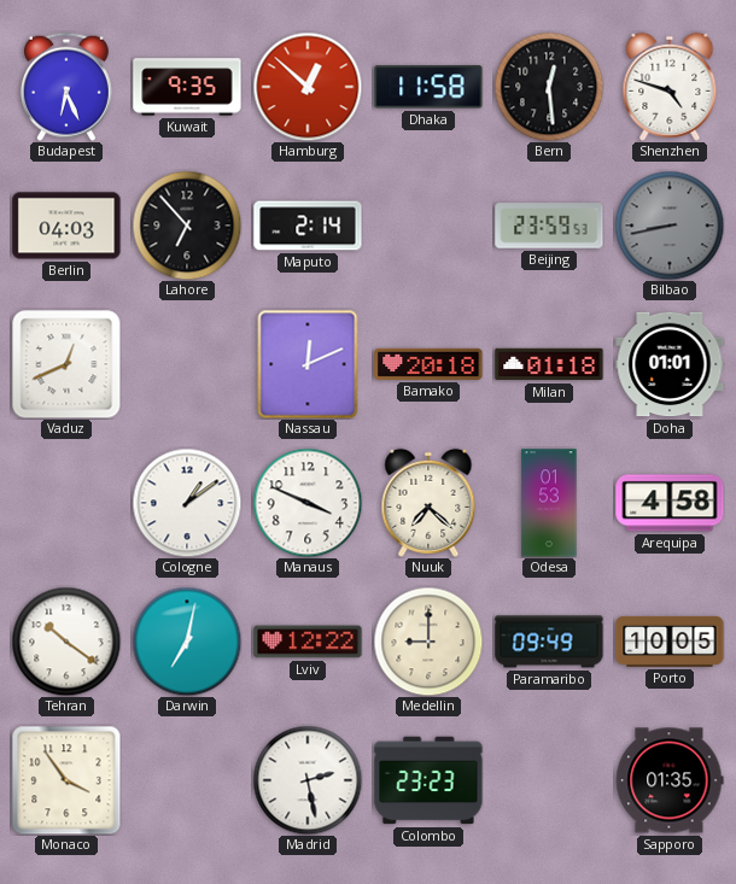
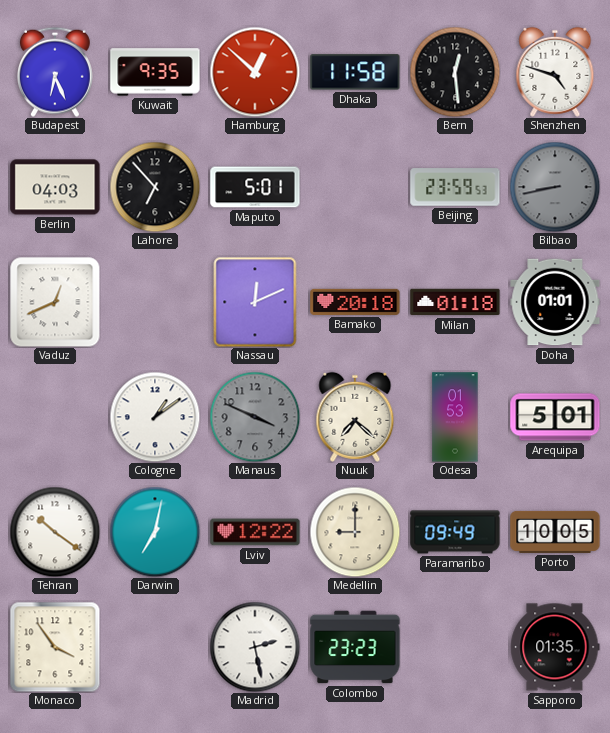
Maputo: 2:14 -> 5:01
Manaus dial: white -> grey
Arequipa: 4:58 -> 5:01
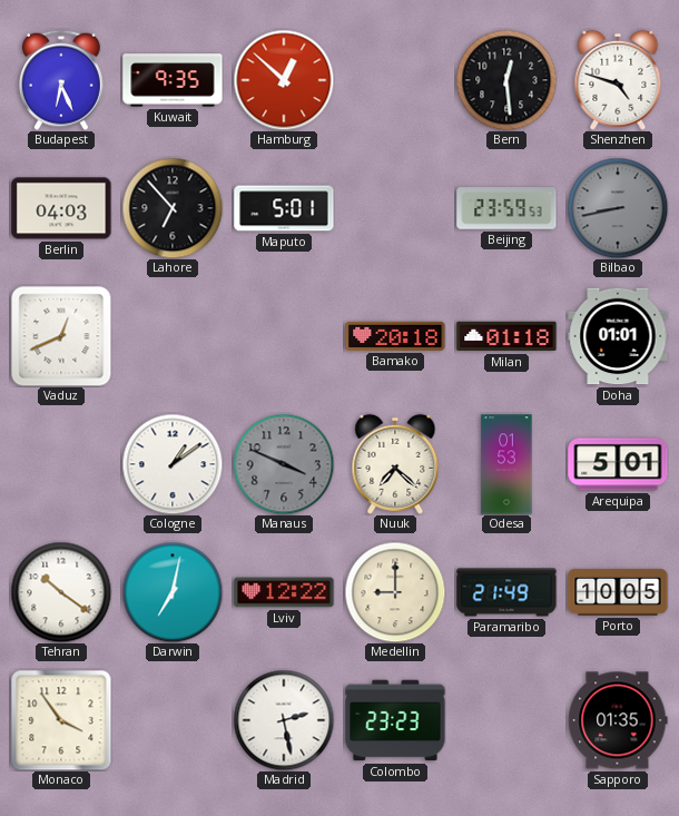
Dhaka: 11:58 -> none
Nassau: 12:11 -> none
Paramaribo: 09:49 -> 21:49
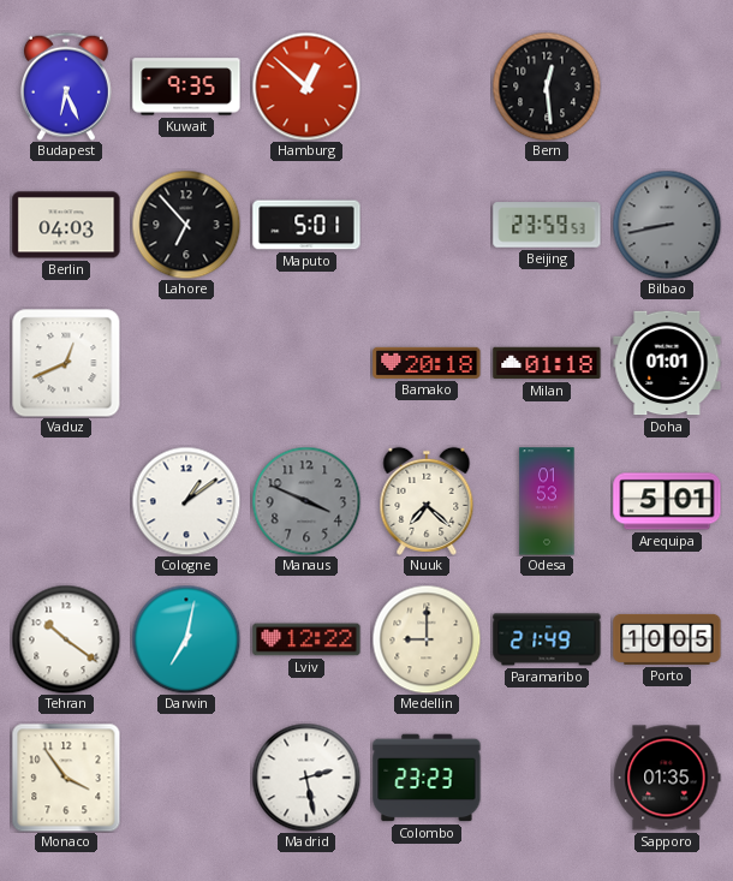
Shenzhen: 4:48 -> none
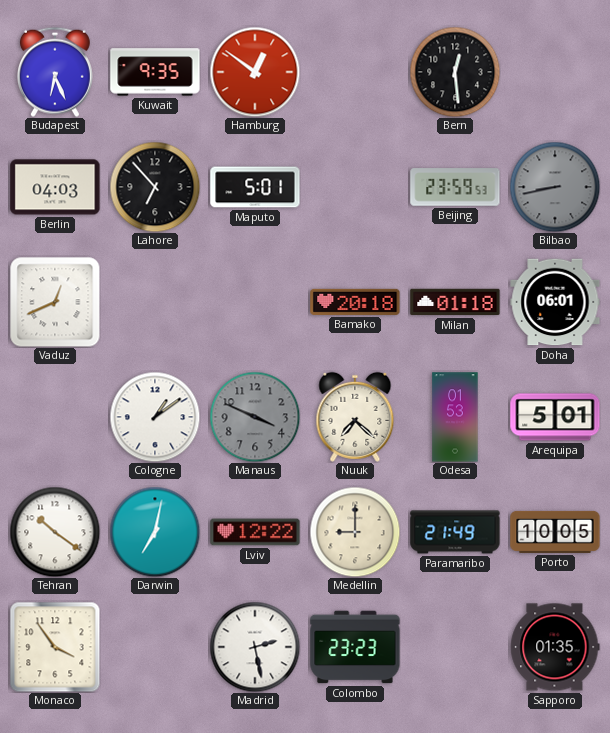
Hamburg: 12:52 -> 12:51
Doha: 01:01 -> 06:01
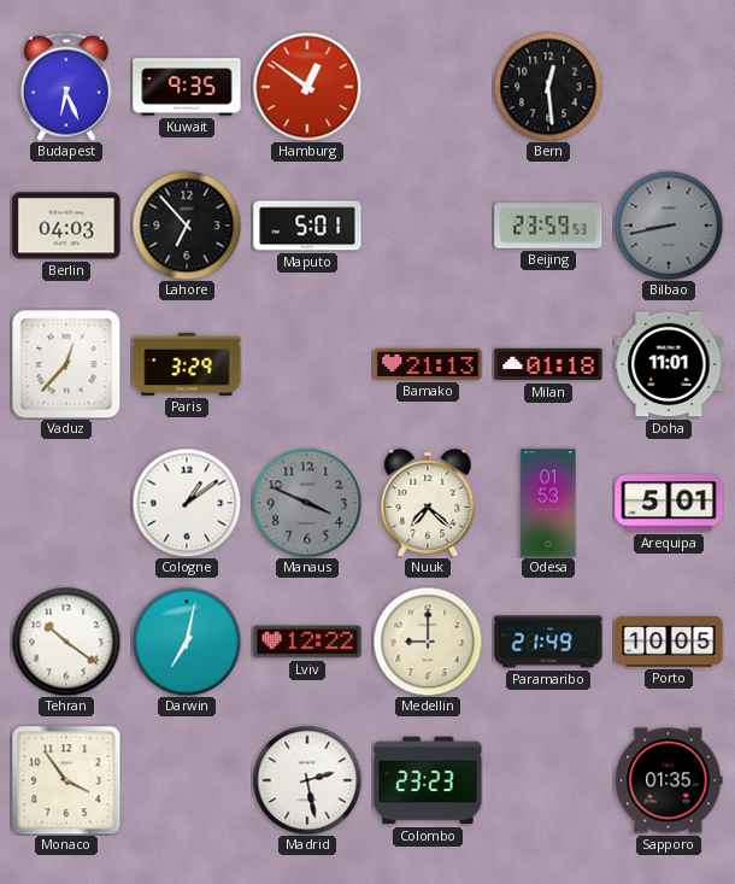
Vaduz: 12:41 -> 12:37
Paris: none -> 3:29
Bamako: 20:18 -> 21:13
Doha: 06:01 -> 11:01
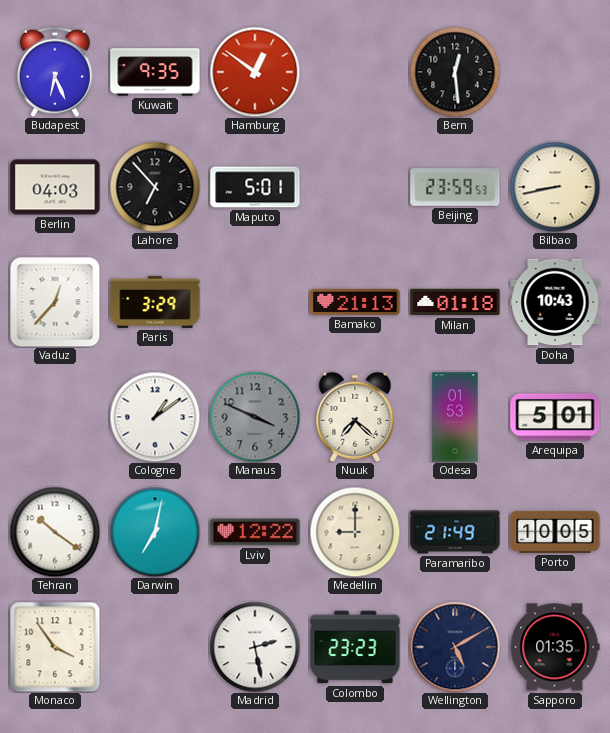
Bilbao dial: grey -> cream
Doha: 11:01 -> 10:43
Wellington: none -> 5:10
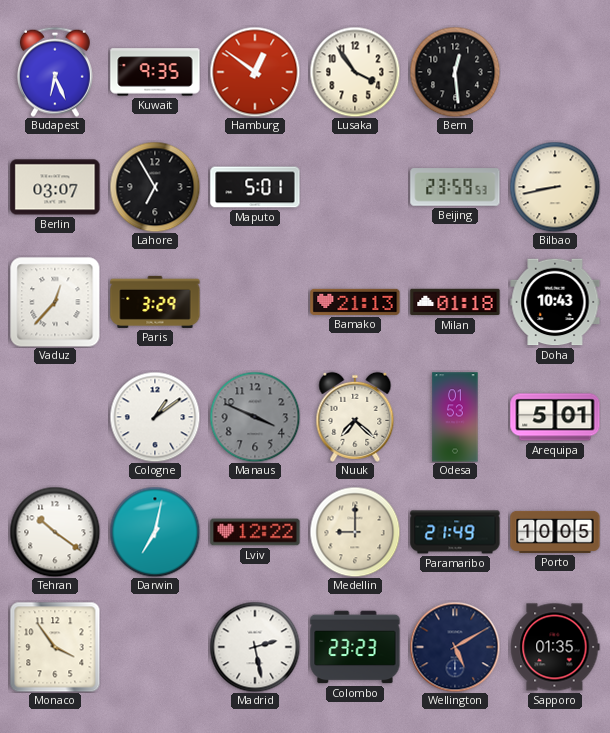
Lusaka: none -> 3:54
Berlin: 04:03 -> 03:07
Lahore: 6:53 -> 6:55
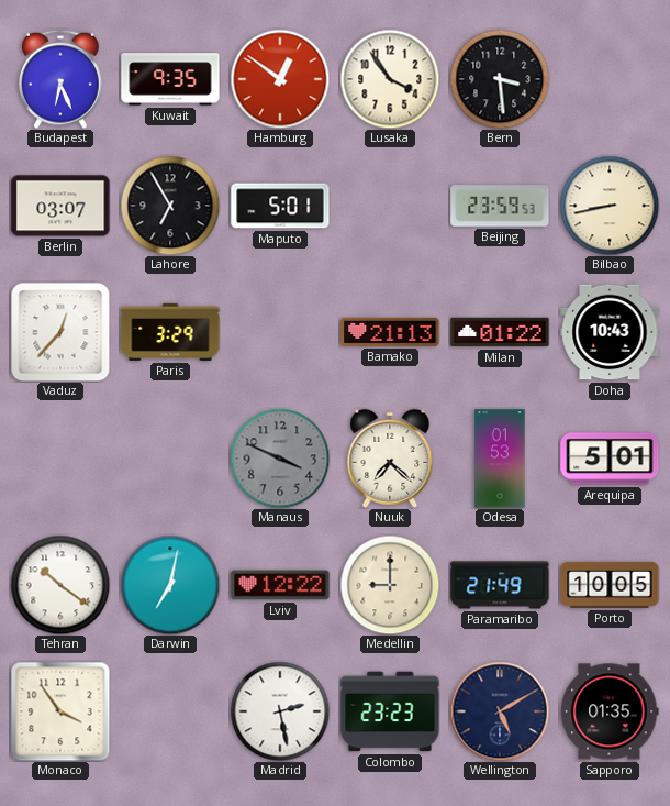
Bern: 12:29 -> 3:29
Milan: 01:18 -> 01:22
Cologne: 1:09 -> none
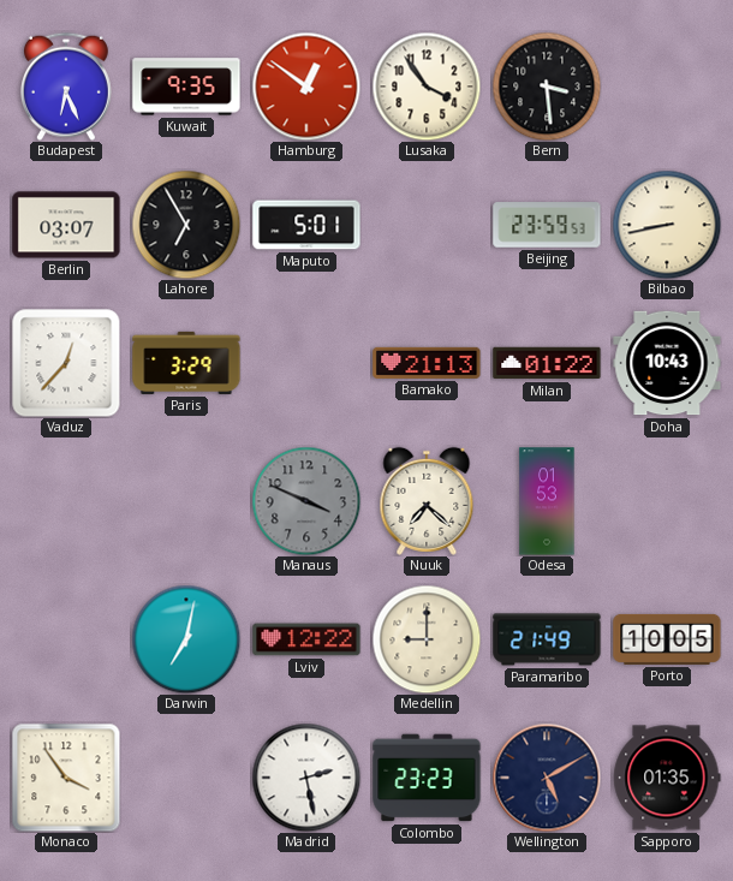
Arequipa: 5:01 -> none
Tehran: 10:21 -> none
